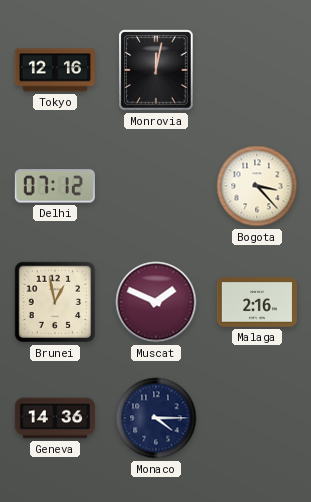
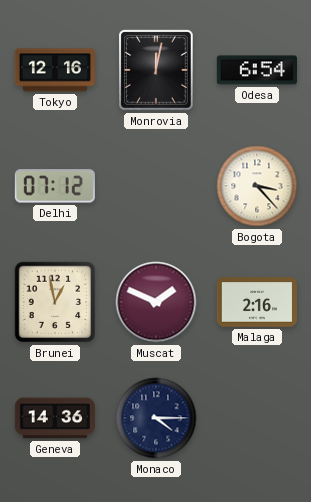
Odesa: none -> 6:54
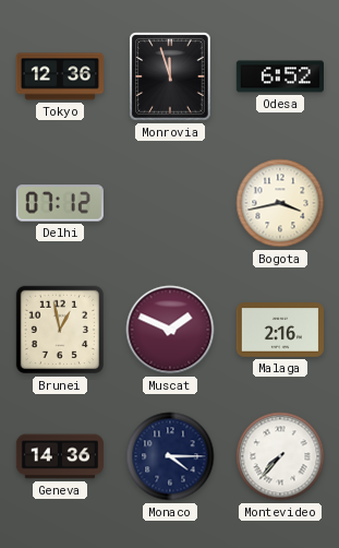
Tokyo: 12:16 -> 12:36
Monrovia: 12:02 -> 11:57
Odesa: 6:54 -> 6:52
Bogota: 3:23 -> 3:43
Montevideo: none -> 7:37
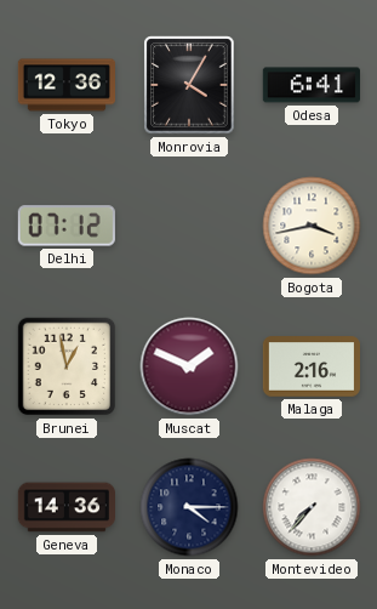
Monrovia: 11:57 -> 4:05
Odesa: 6:52 -> 6:41
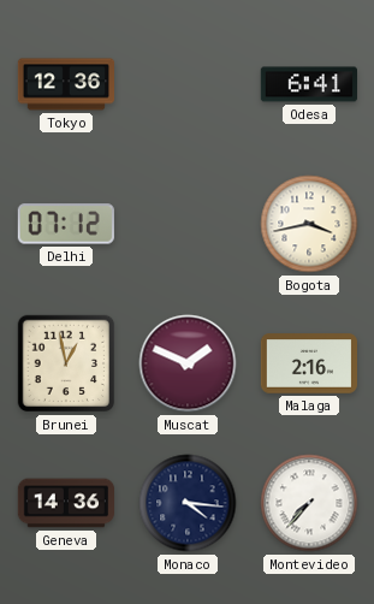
Monrovia: 4:05 -> none
Monaco: 4:15 -> 4:16
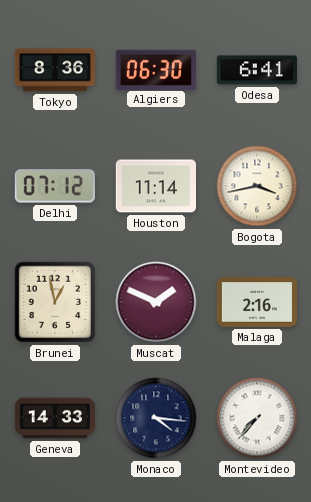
Tokyo: 12:36 -> 8:36
Algiers: none -> 06:30
Houston: none -> 11:14
Geneva: 14:36 -> 14:33
